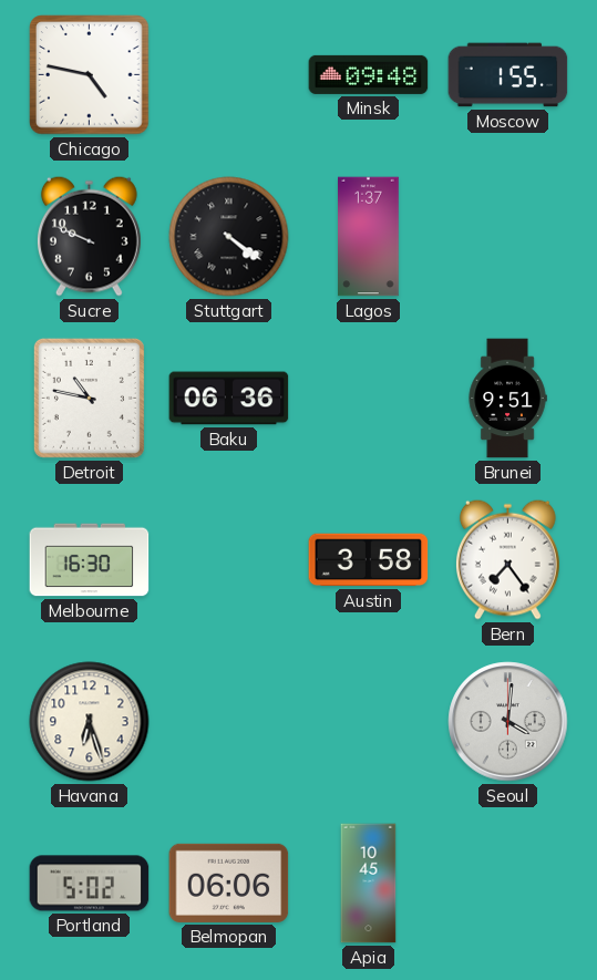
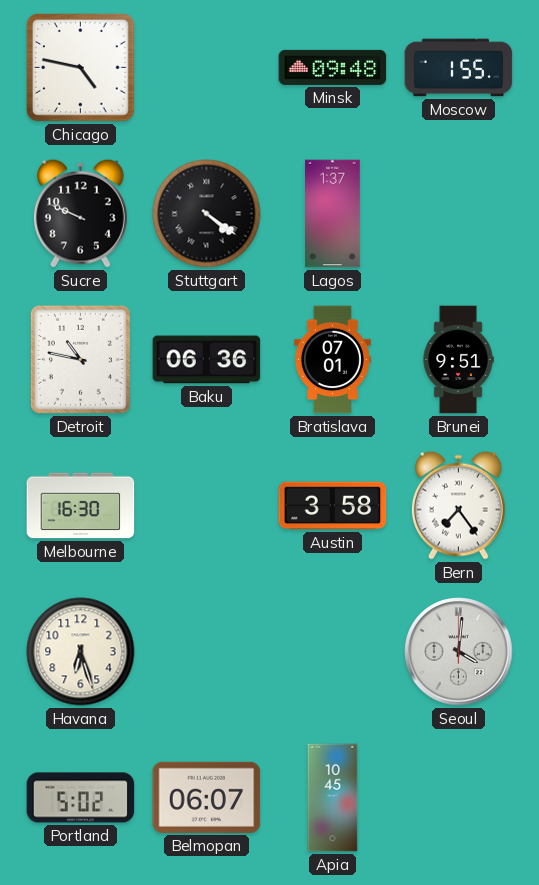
Bratislava: none -> 07:01
Belmopan: 06:06 -> 06:07
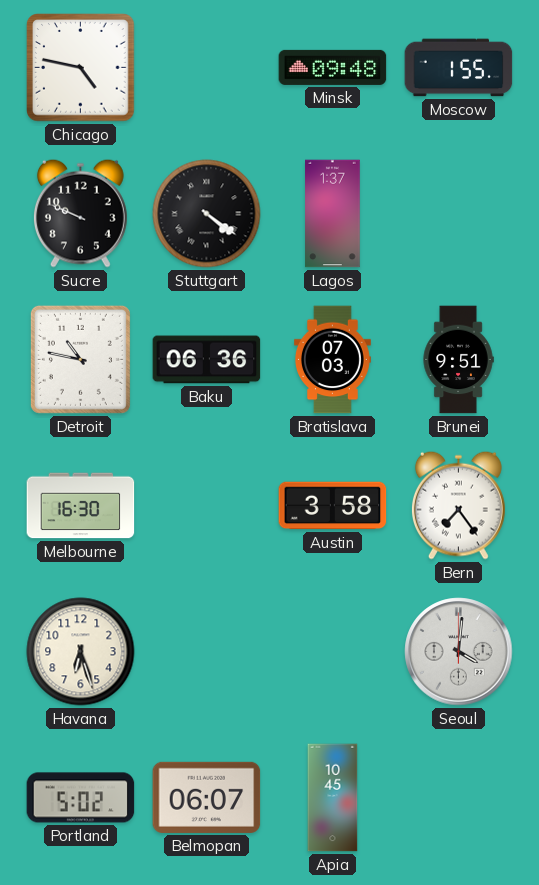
Bratislava: 07:01 -> 07:03
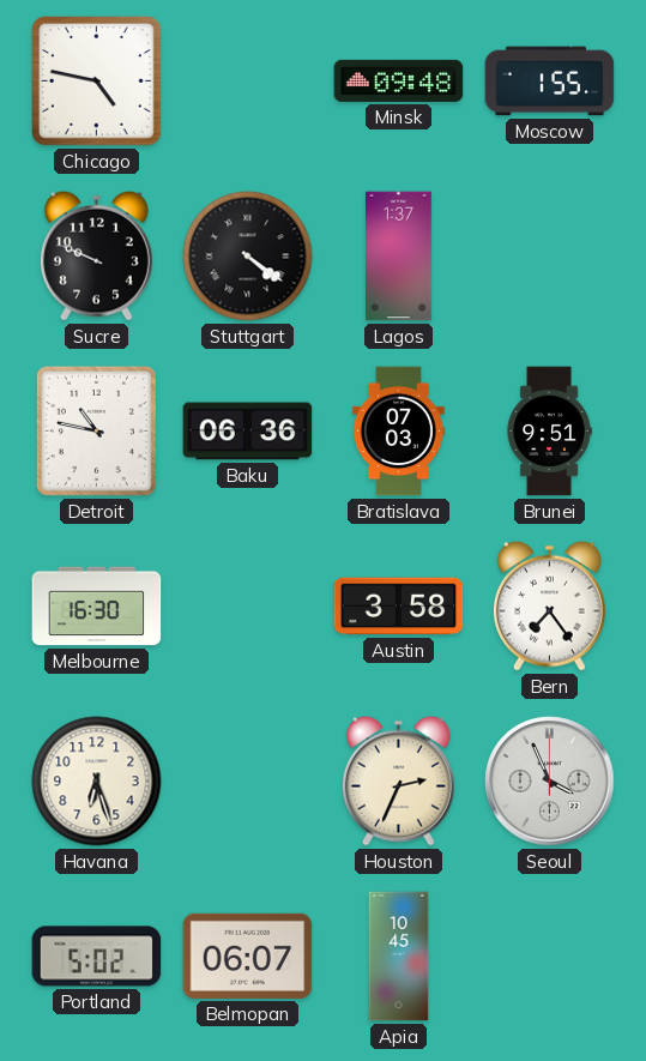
Houston: none -> 2:34
Seoul: 4:01 -> 3:56
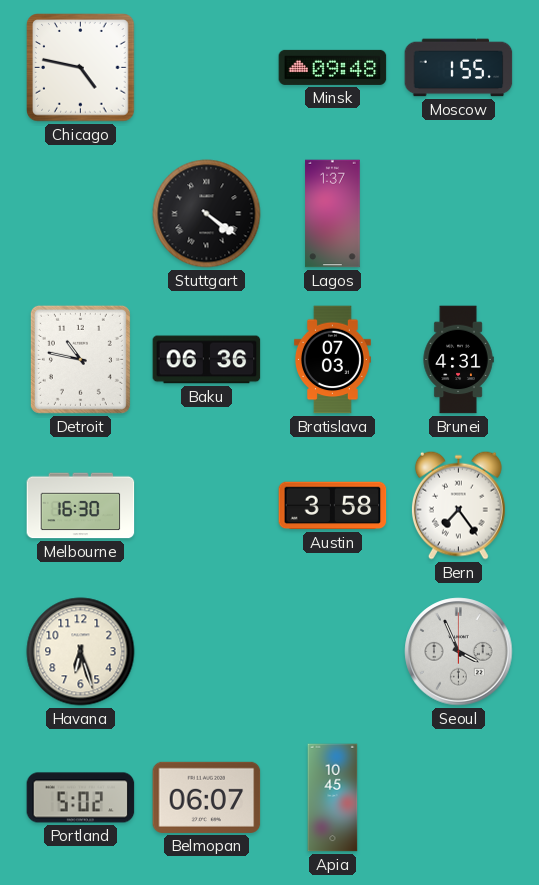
Sucre: 9:49 -> none
Brunei: 9:51 -> 4:31
Houston: 2:34 -> none
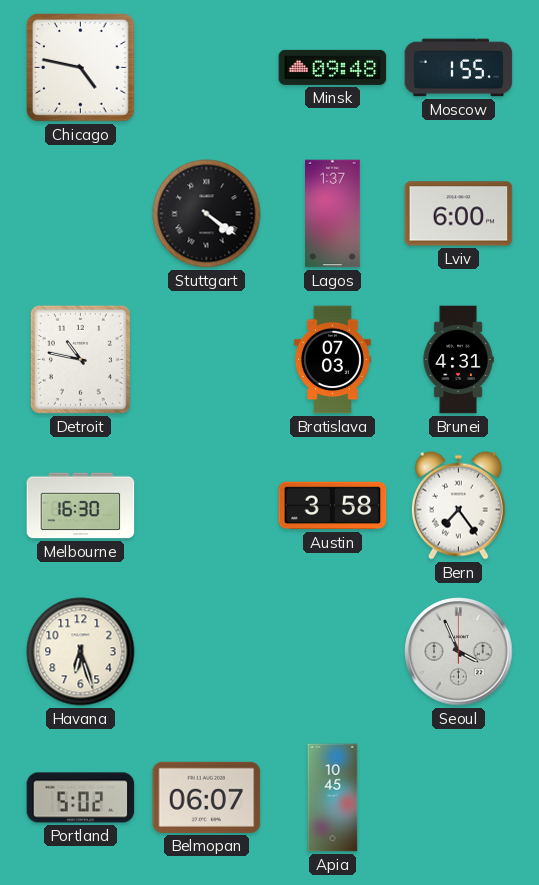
Lviv: none -> 6:00
Baku: 06:36 -> none
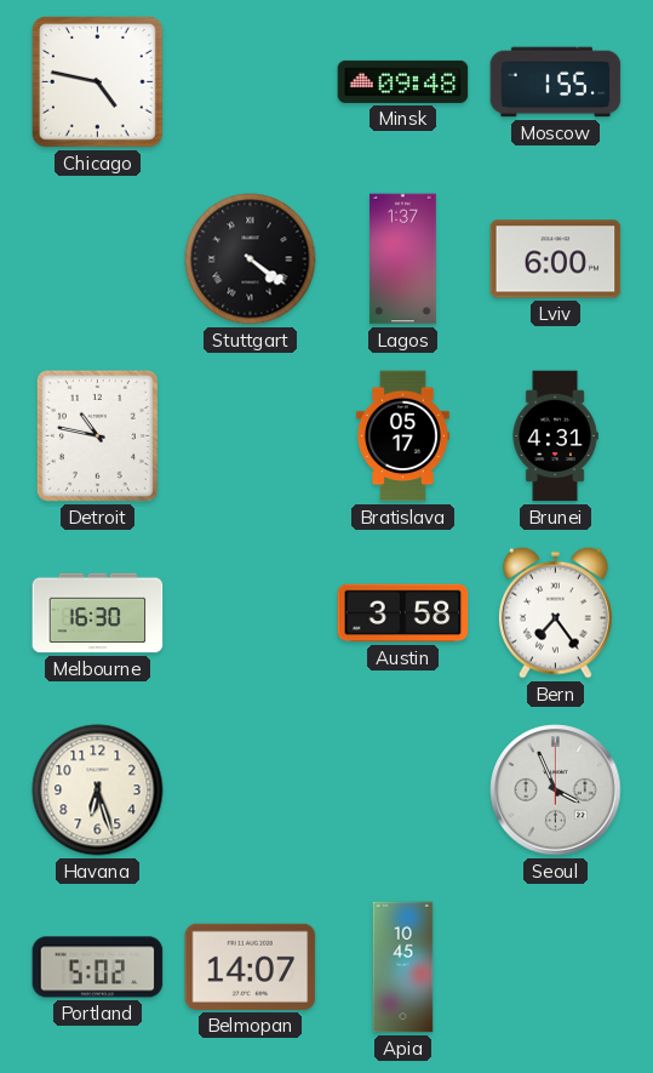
Bratislava: 07:03 -> 05:17
Belmopan: 06:07 -> 14:07
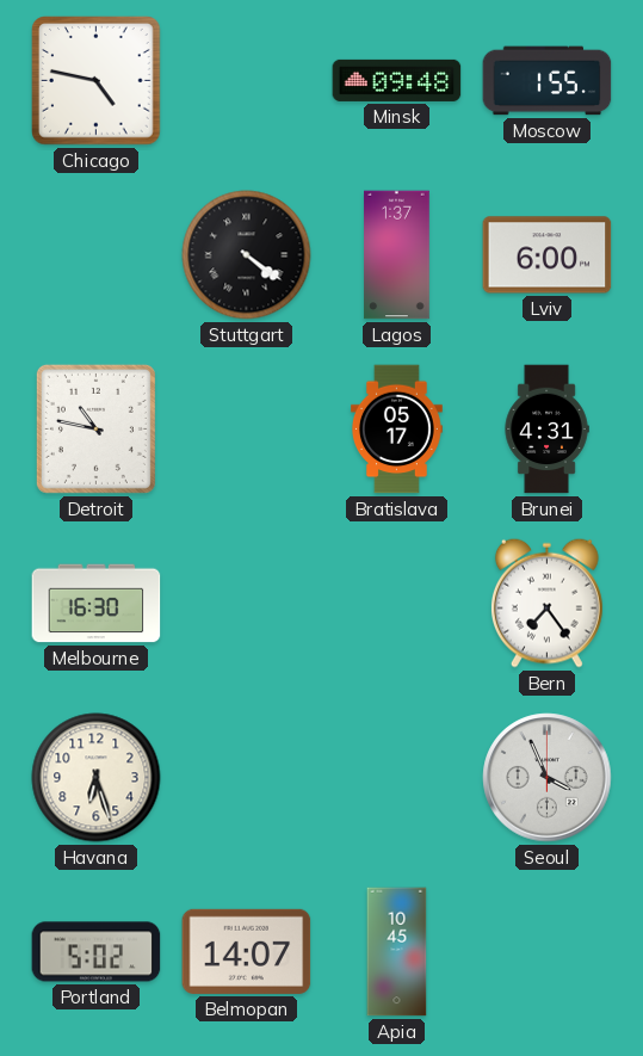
Austin: 3:58 -> none
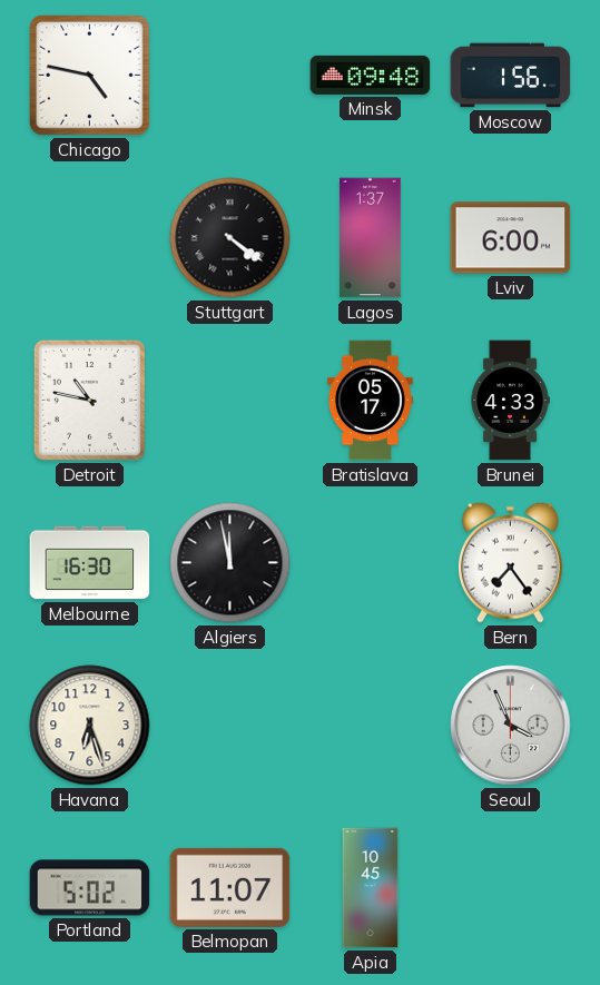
Moscow: 1:55 -> 1:56
Brunei: 4:31 -> 4:33
Algiers: none -> 11:58
Belmopan: 14:07 -> 11:07
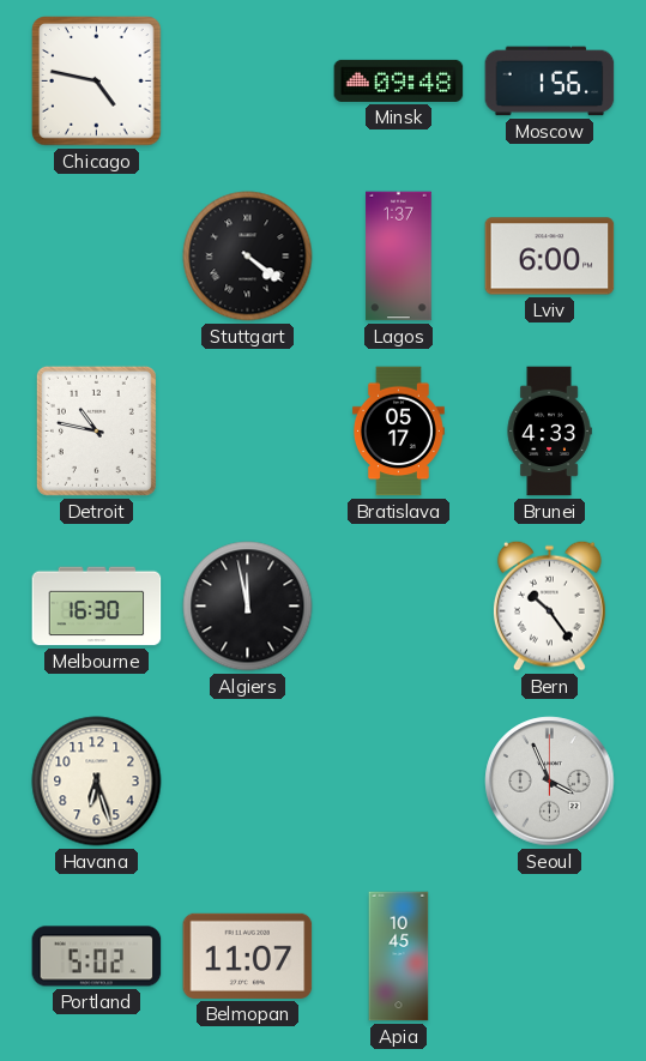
Bern: 7:24 -> 10:24
